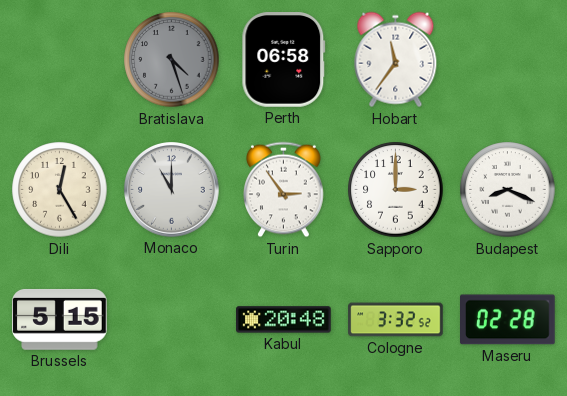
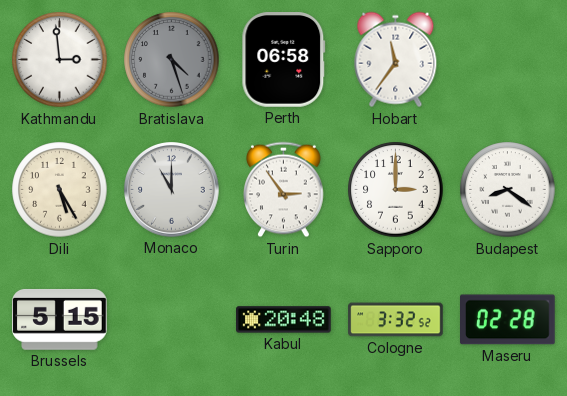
Kathmandu: none -> 2:59
Dili: 12:25 -> 5:25
Budapest: 8:19 -> 8:21
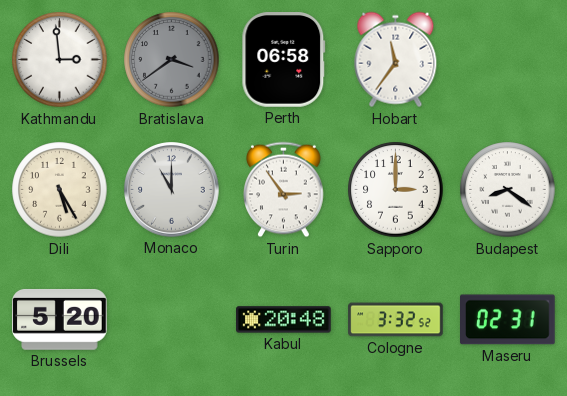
Bratislava: 4:27 -> 3:39
Brussels: 5:15 -> 5:20
Maseru: 02:28 -> 02:31
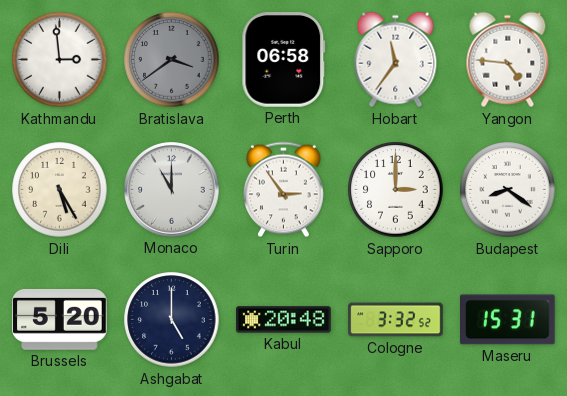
Yangon: none -> 4:46
Ashgabat: none -> 5:00
Maseru: 02:31 -> 15:31
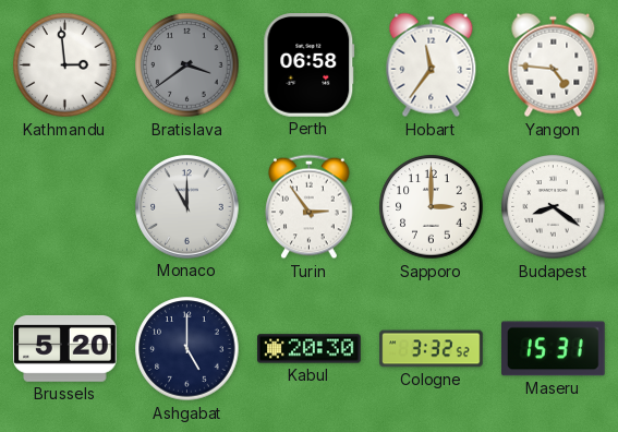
Dili: 5:25 -> none
Kabul: 20:48 -> 20:30
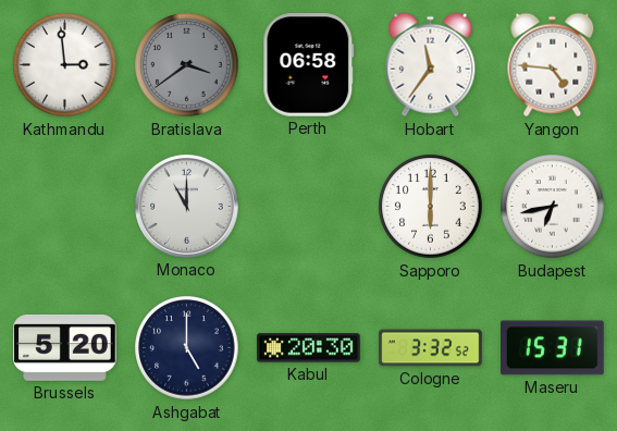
Turin: 2:54 -> none
Sapporo: 3:00 -> 6:00
Budapest: 8:21 -> 6:43
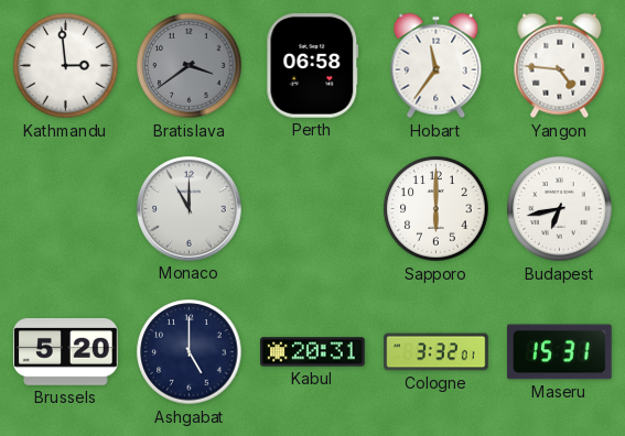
Kabul: 20:30 -> 20:31
Cologne: 3:32:52 -> 3:32:01
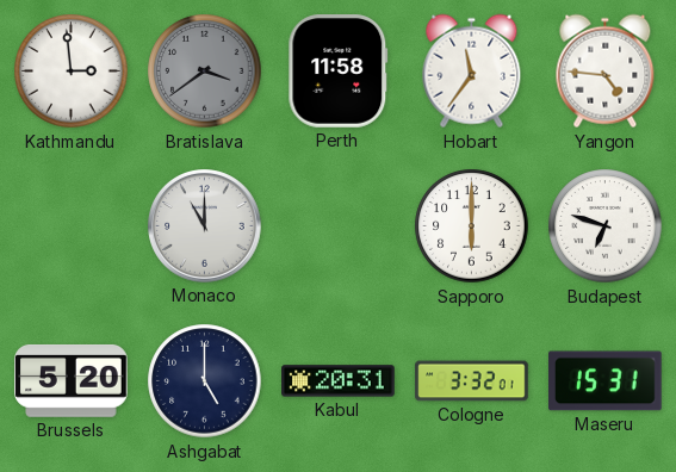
Perth: 06:58 -> 11:58
Budapest: 6:43 -> 6:48
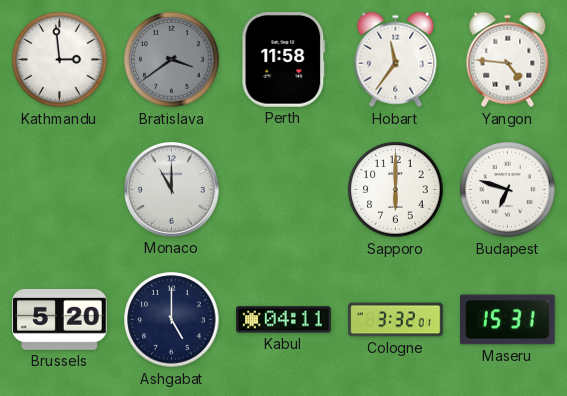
Kabul: 20:31 -> 04:11
